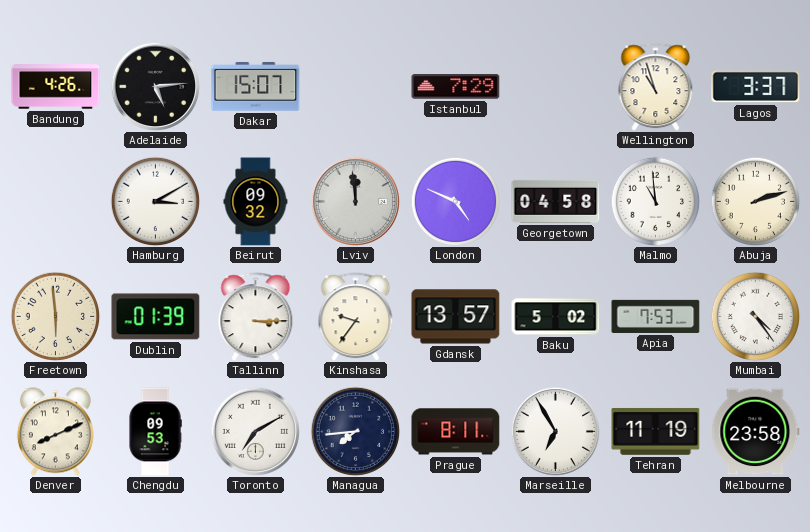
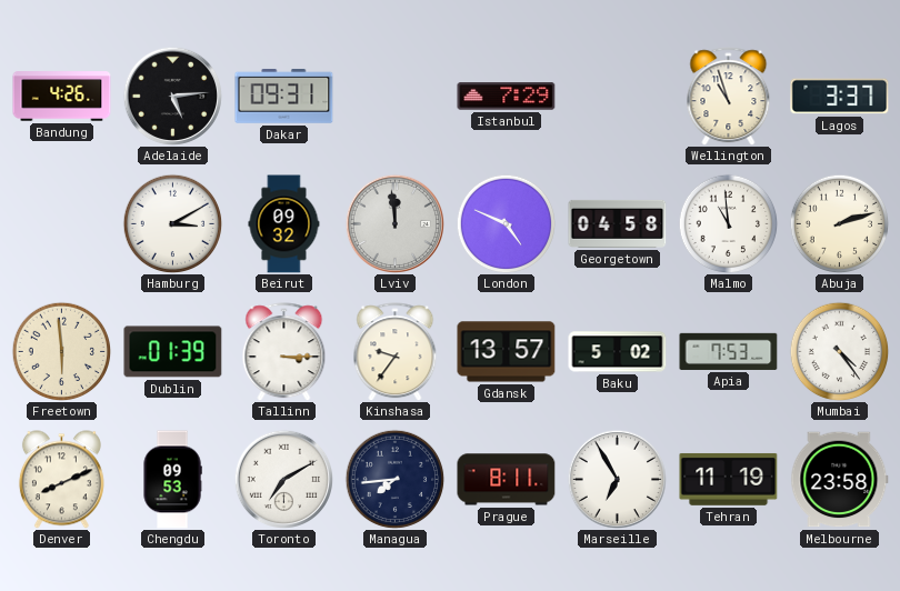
Dakar: 15:07 -> 09:31
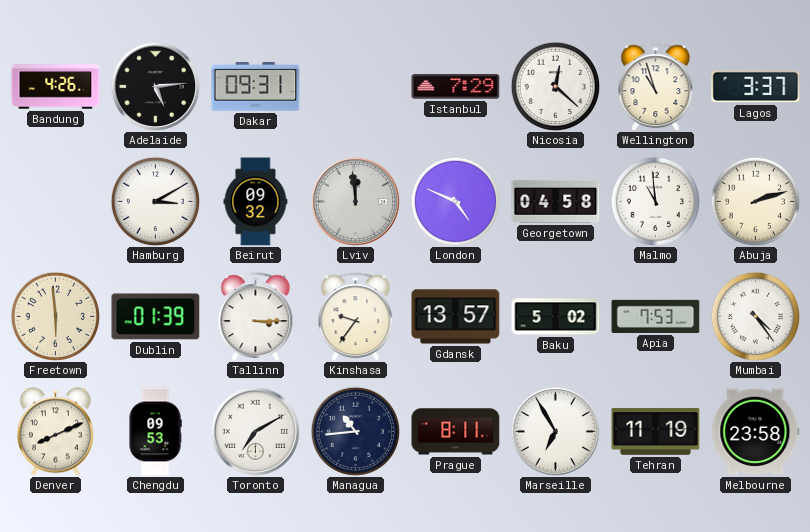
Nicosia: none -> 12:22
Managua: 7:44 -> 10:44
